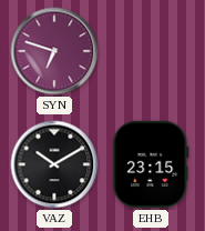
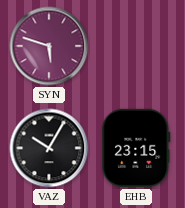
SYN: 6:48 -> 5:48
VAZ: 10:10 -> 10:05
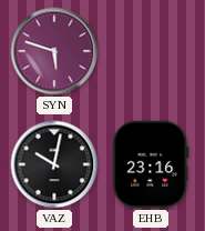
VAZ: 10:05 -> 10:02
EHB: 23:15 -> 23:16
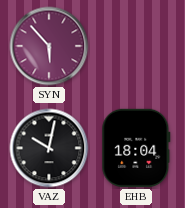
SYN: 5:48 -> 5:53
EHB: 23:16 -> 18:04
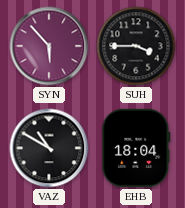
SUH: none -> 3:45
VAZ: 10:02 -> 10:50
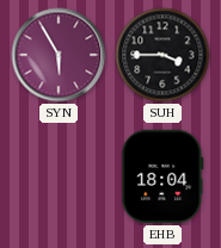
SYN: 5:53 -> 5:55
VAZ: 10:50 -> none
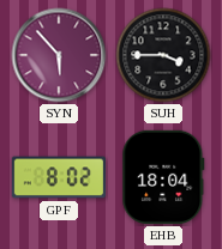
SYN: 5:55 -> 5:53
GPF: none -> 8:02
